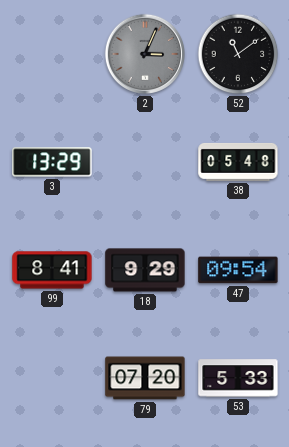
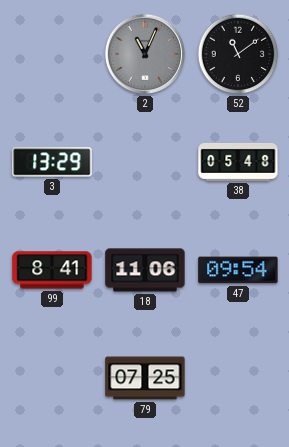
2: 3:04 -> 11:04
18: 9:29 -> 11:06
79: 07:20 -> 07:25
53: 5:33 -> none
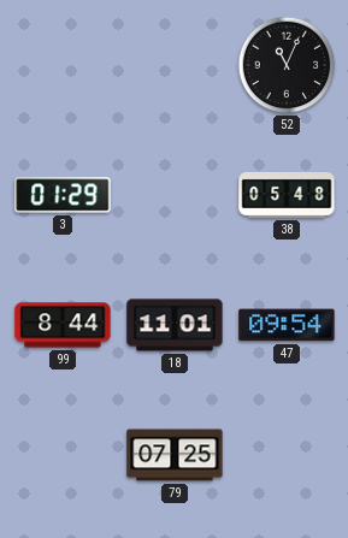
2: 11:04 -> none
52: 11:09 -> 11:04
3: 13:29 -> 01:29
99: 8:41 -> 8:44
18: 11:06 -> 11:01
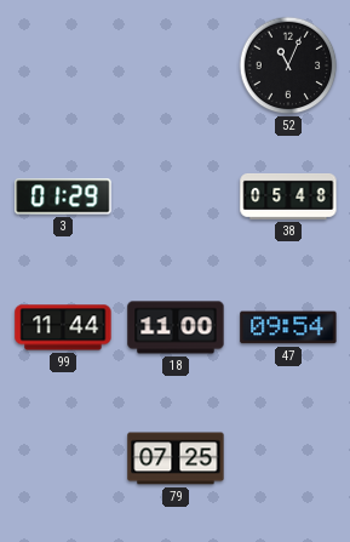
99: 8:44 -> 11:44
18: 11:01 -> 11:00
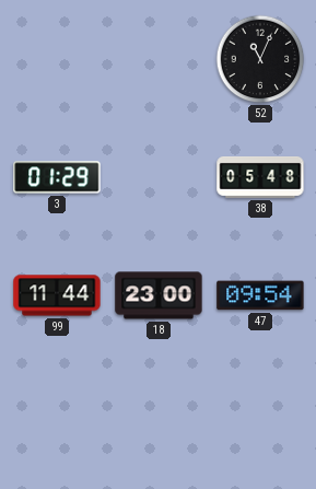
18: 11:00 -> 23:00
79: 07:25 -> none
